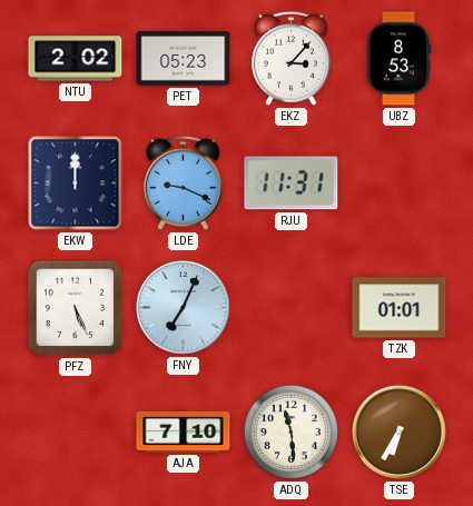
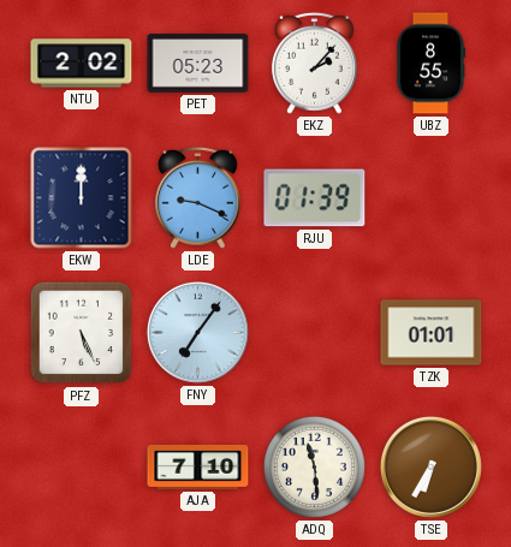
EKZ: 3:07 -> 2:07
UBZ: 8:53 -> 8:55
RJU: 11:31 -> 01:39
FNY: 7:04 -> 7:06
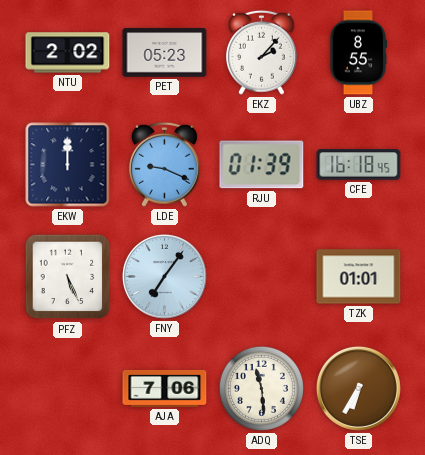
CFE: none -> 16:18
AJA: 7:10 -> 7:06
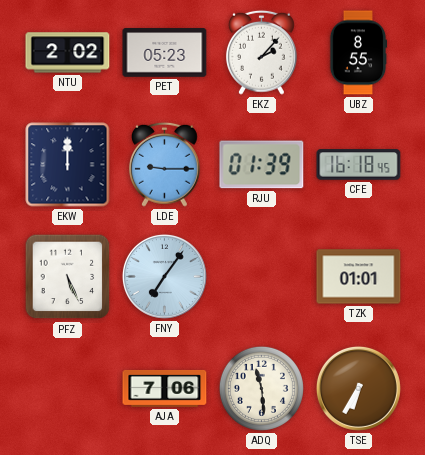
LDE: 9:19 -> 9:15
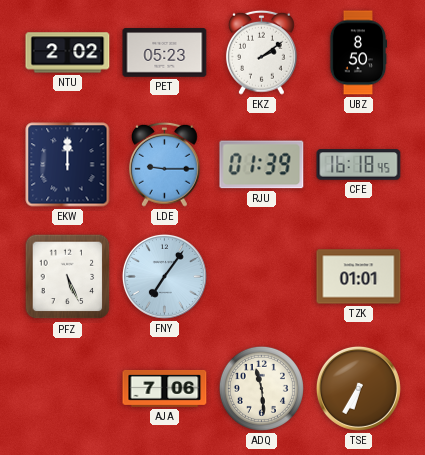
EKZ: 2:07 -> 2:09
UBZ: 8:55 -> 8:50
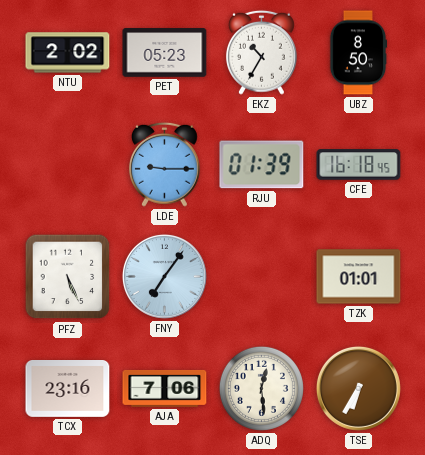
EKZ: 2:09 -> 10:35
EKW: 12:00 -> none
TCX: none -> 23:16
ADQ: 11:29 -> 12:29
